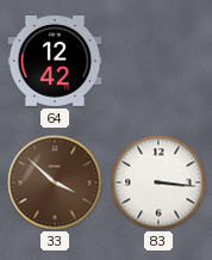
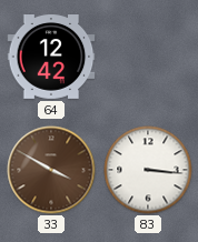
33: 3:52 -> 3:50
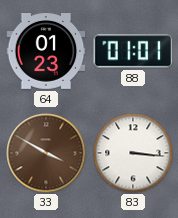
64: 12:42 -> 01:23
88: none -> 01:01
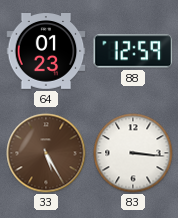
88: 01:01 -> 12:59
33: 3:50 -> 5:25
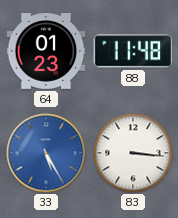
88: 12:59 -> 11:48
33 dial: brown -> blue
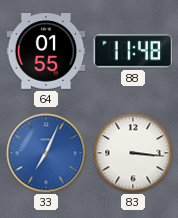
64: 01:23 -> 01:55
33: 5:25 -> 7:04
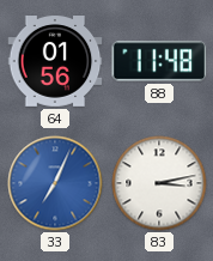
64: 01:55 -> 01:56
83: 3:16 -> 3:13
